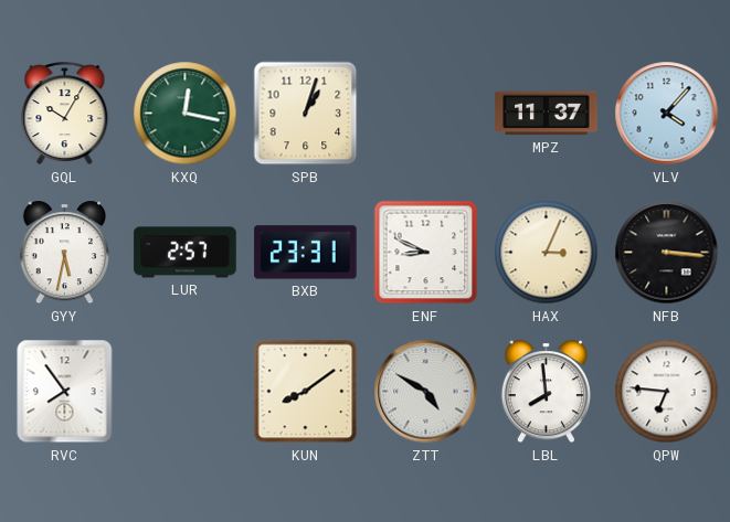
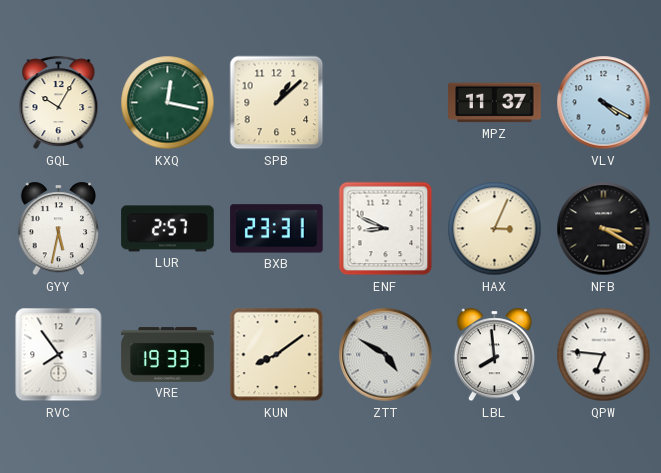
SPB: 1:03 -> 1:08
VLV: 4:07 -> 4:20
NFB: 3:16 -> 3:20
VRE: none -> 19:33
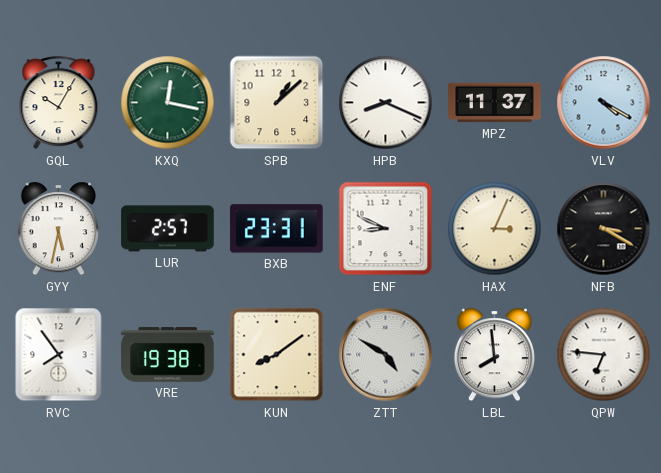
HPB: none -> 8:19
VRE: 19:33 -> 19:38
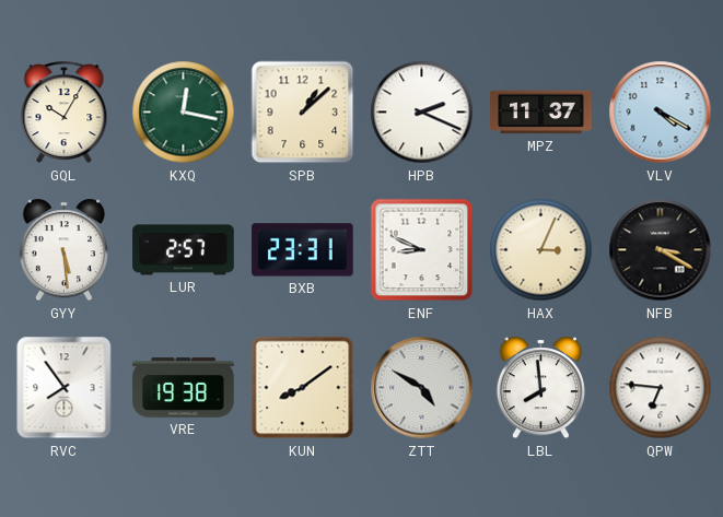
HPB: 8:19 -> 2:19
GYY: 5:32 -> 5:29
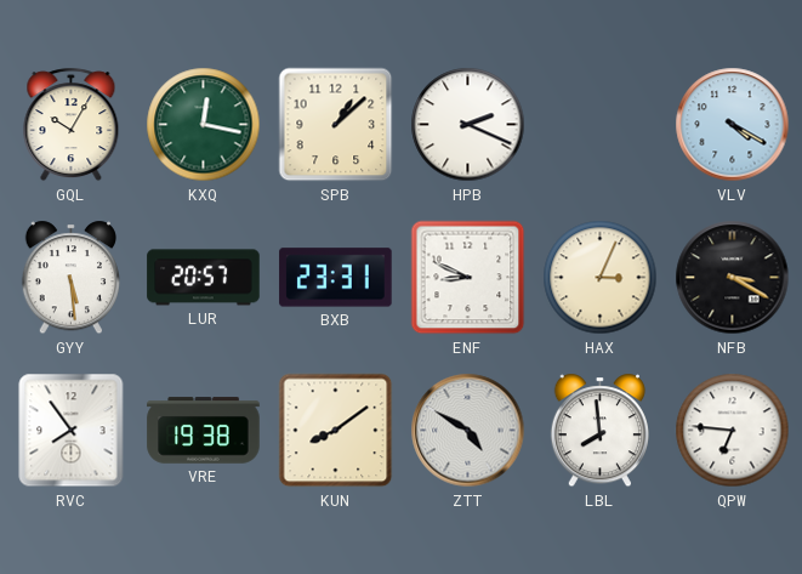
MPZ: 11:37 -> none
LUR: 2:57 -> 20:57
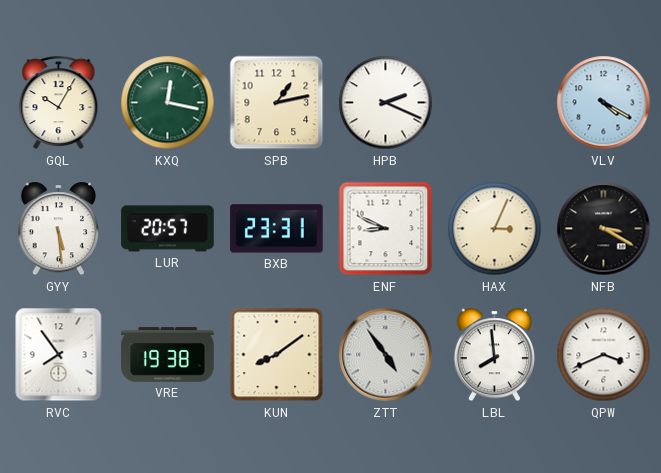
SPB: 1:08 -> 1:13
ZTT: 4:50 -> 4:54
QPW: 6:46 -> 3:41
